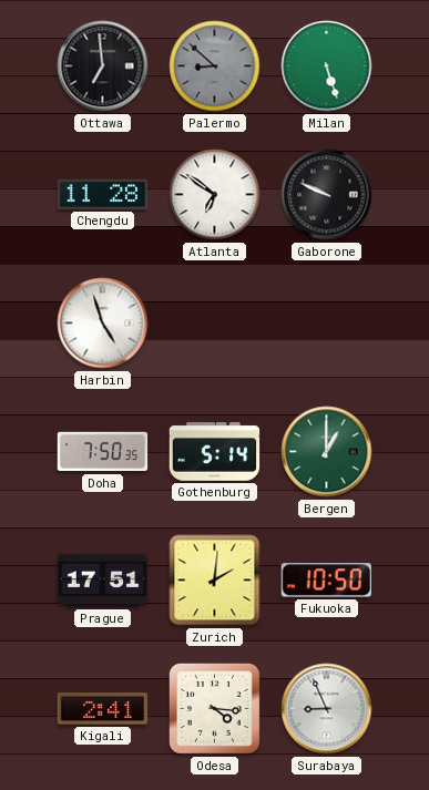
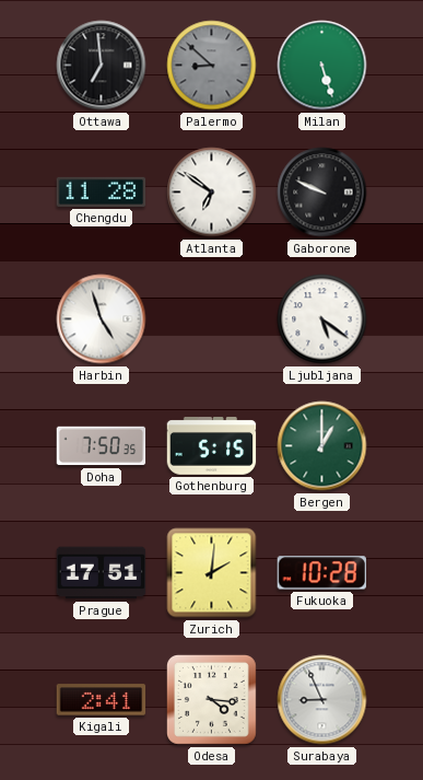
Ljubljana: none -> 5:21
Gothenburg: 5:14 -> 5:15
Fukuoka: 10:50 -> 10:28
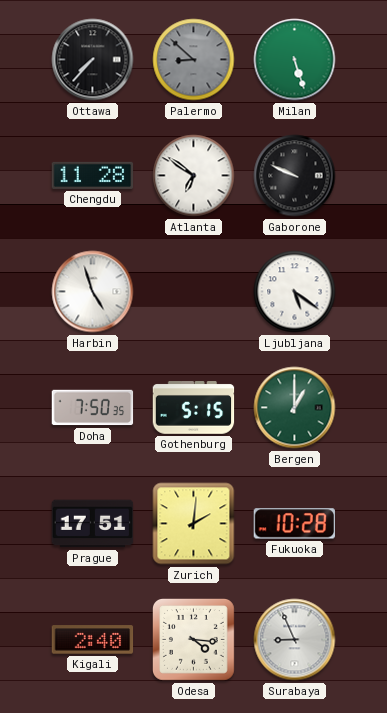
Ottawa: 6:59 -> 7:37
Kigali: 2:41 -> 2:40
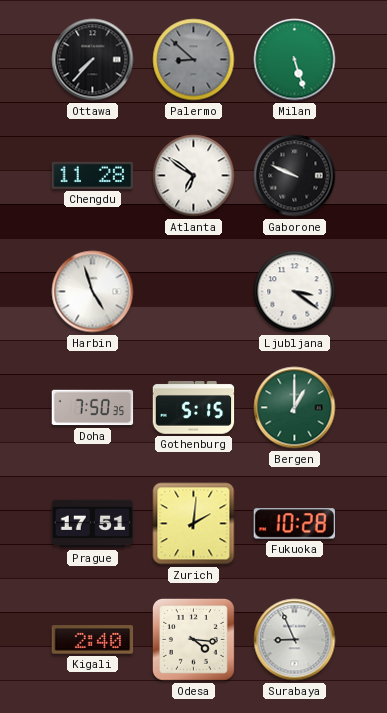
Ljubljana: 5:21 -> 3:21
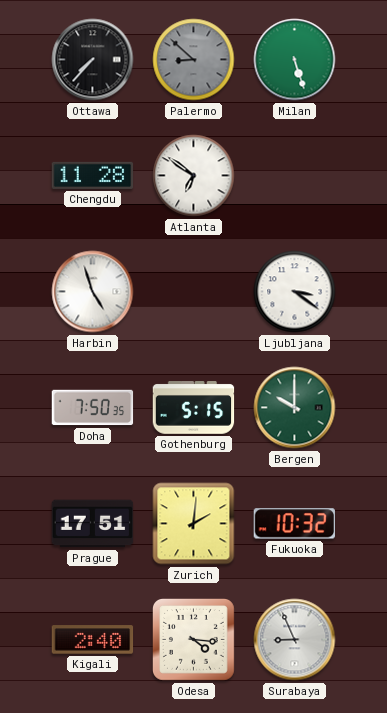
Gaborone: 9:49 -> none
Bergen: 1:00 -> 10:00
Fukuoka: 10:28 -> 10:32
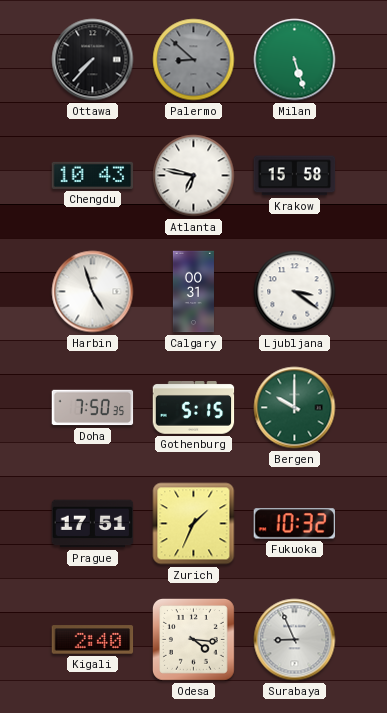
Chengdu: 11:28 -> 10:43
Atlanta: 6:51 -> 6:47
Krakow: none -> 15:58
Calgary: none -> 00:31
Zurich: 2:01 -> 1:34
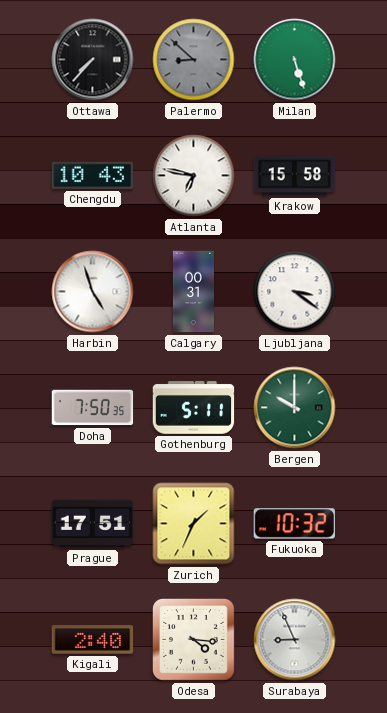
Gothenburg: 5:15 -> 5:11
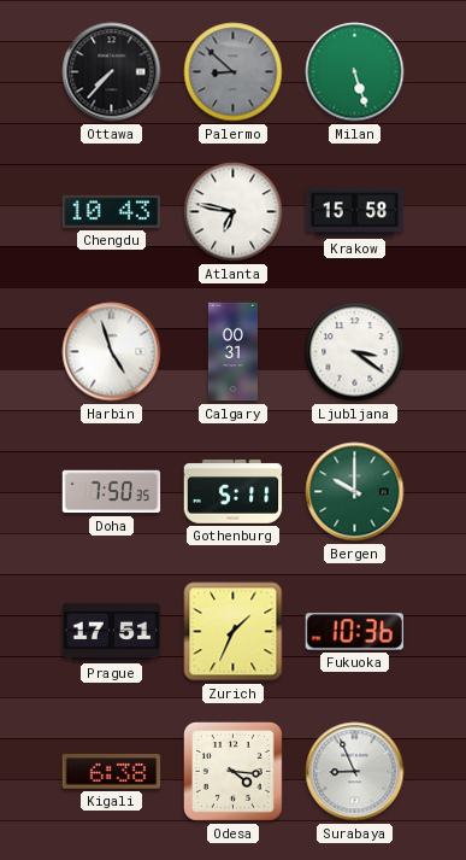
Fukuoka: 10:32 -> 10:36
Kigali: 2:40 -> 6:38
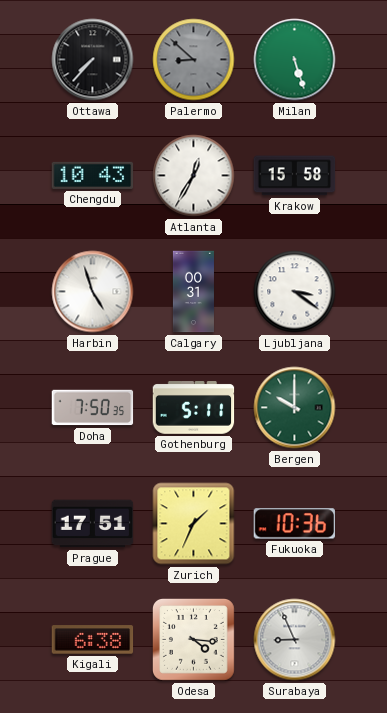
Atlanta: 6:47 -> 12:35
